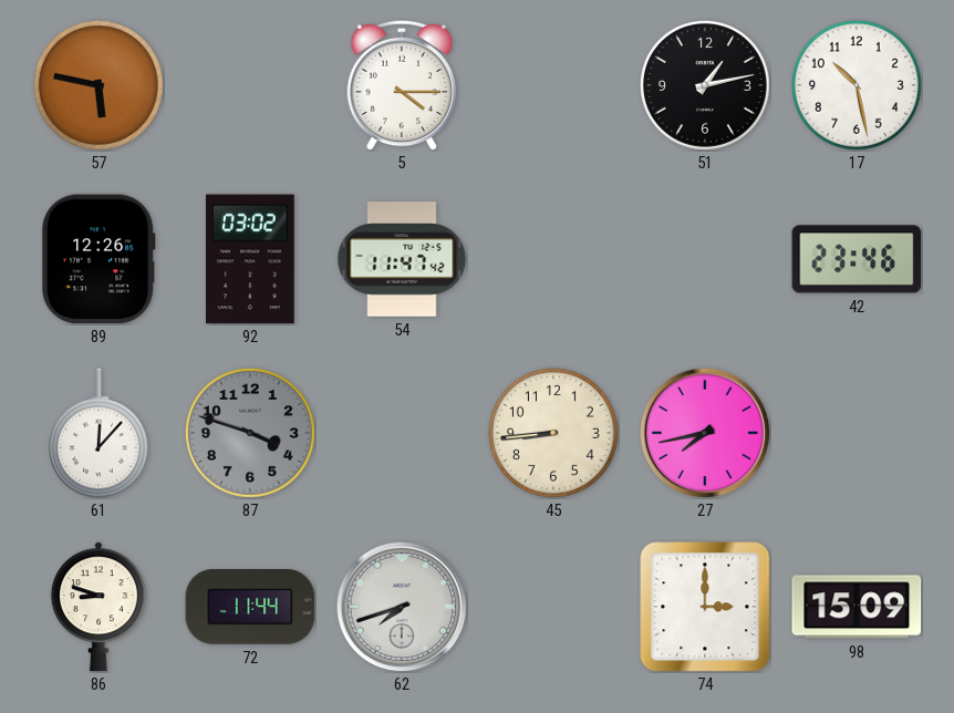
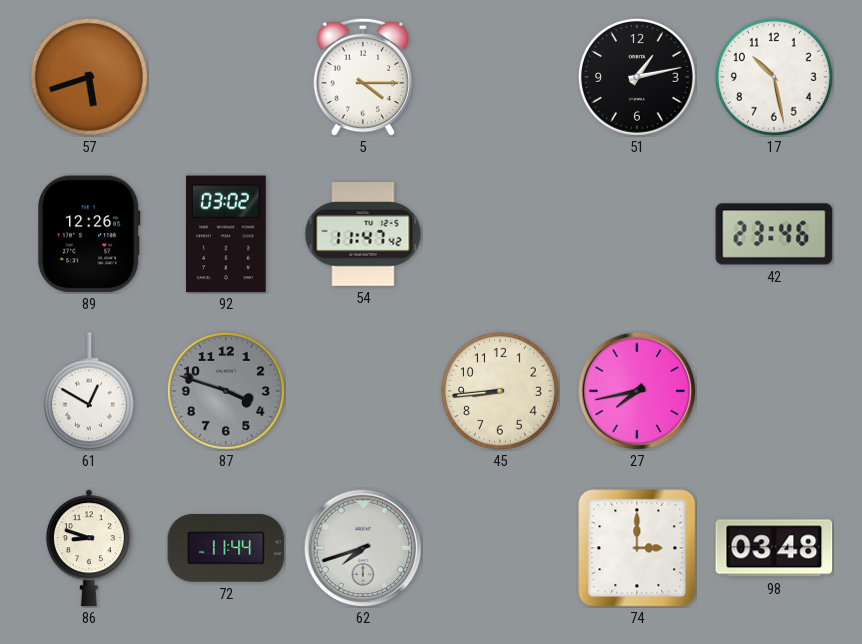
57: 5:47 -> 5:42
61: 12:07 -> 12:50
98: 15:09 -> 03:48
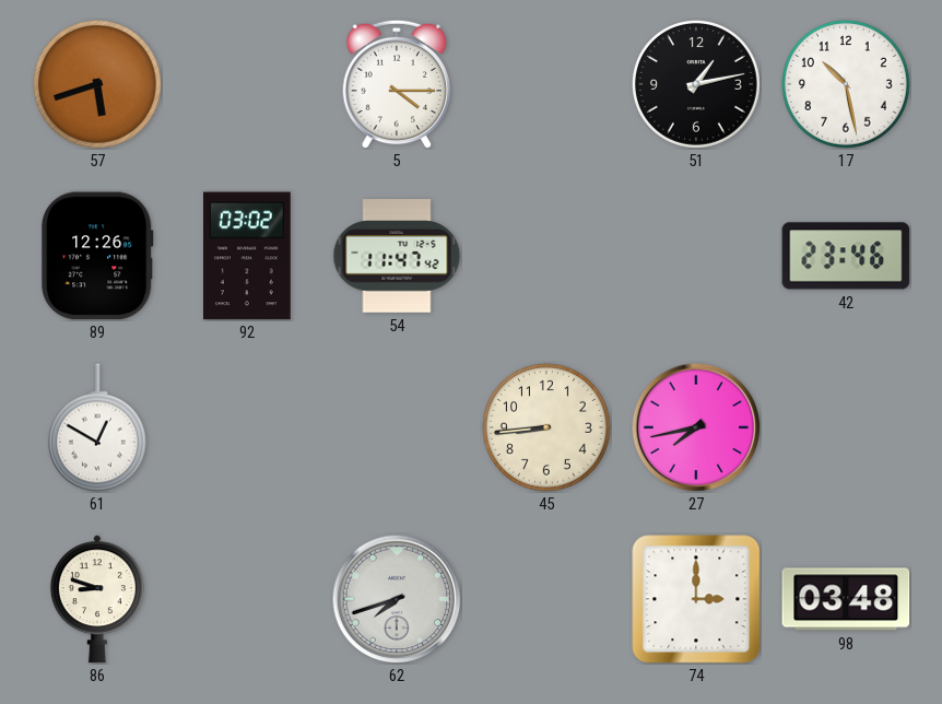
87: 3:48 -> none
72: 11:44 -> none
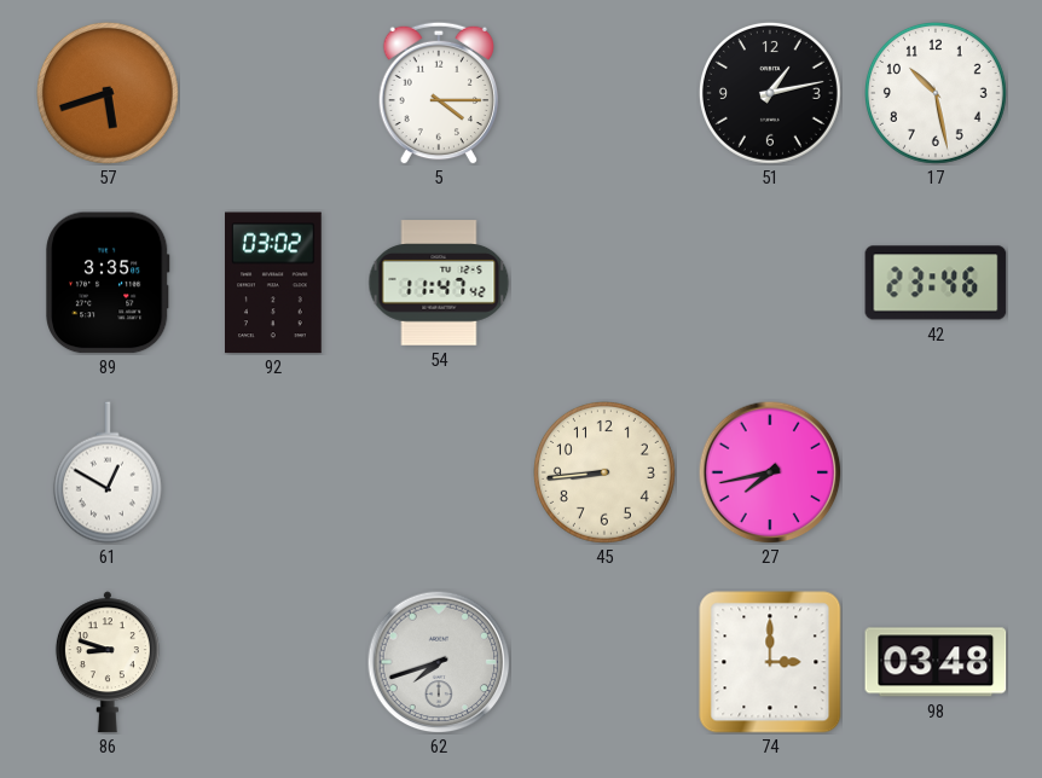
89: 12:26 -> 3:35
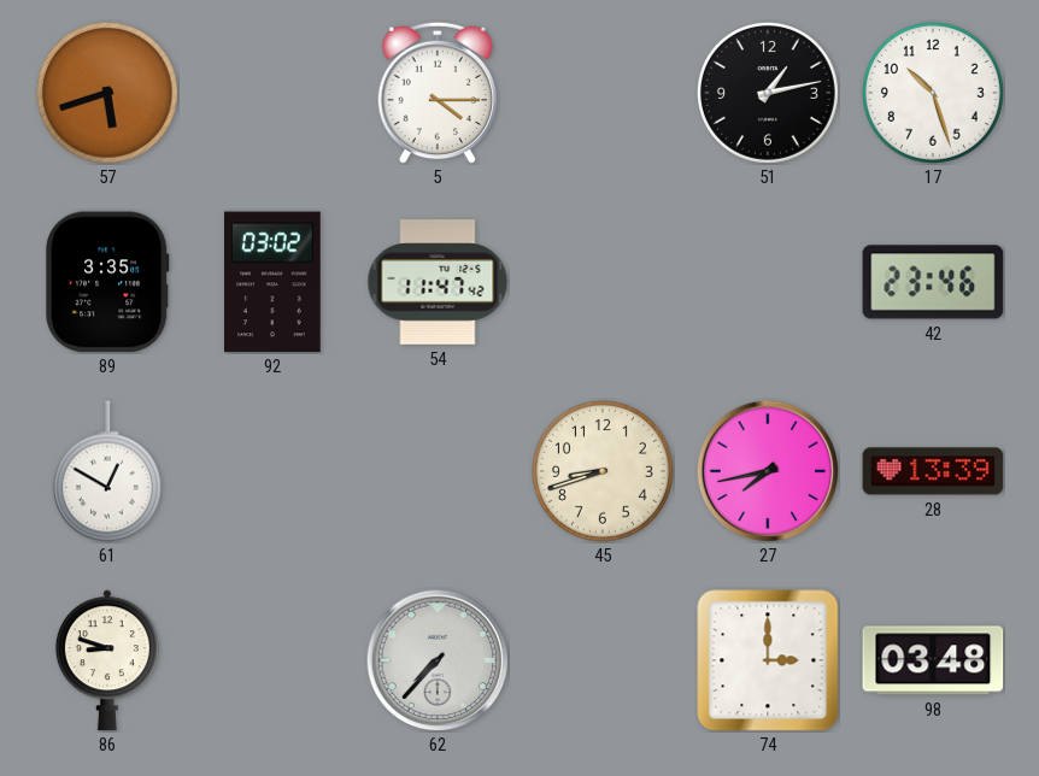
17: 10:28 -> 10:27
45: 8:44 -> 8:42
28: none -> 13:39
62: 7:42 -> 7:37
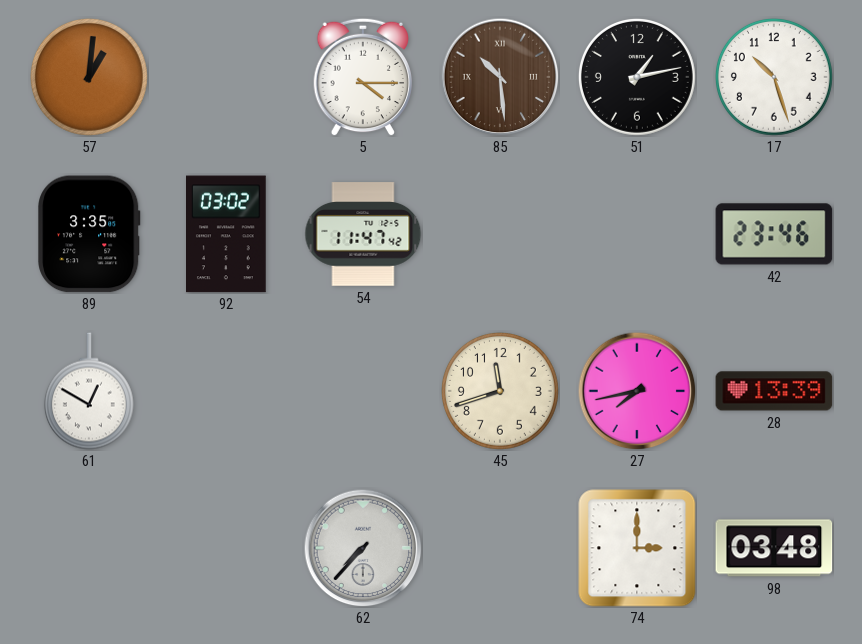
57: 5:42 -> 1:01
85: none -> 10:29
45: 8:42 -> 11:42
86: 8:48 -> none
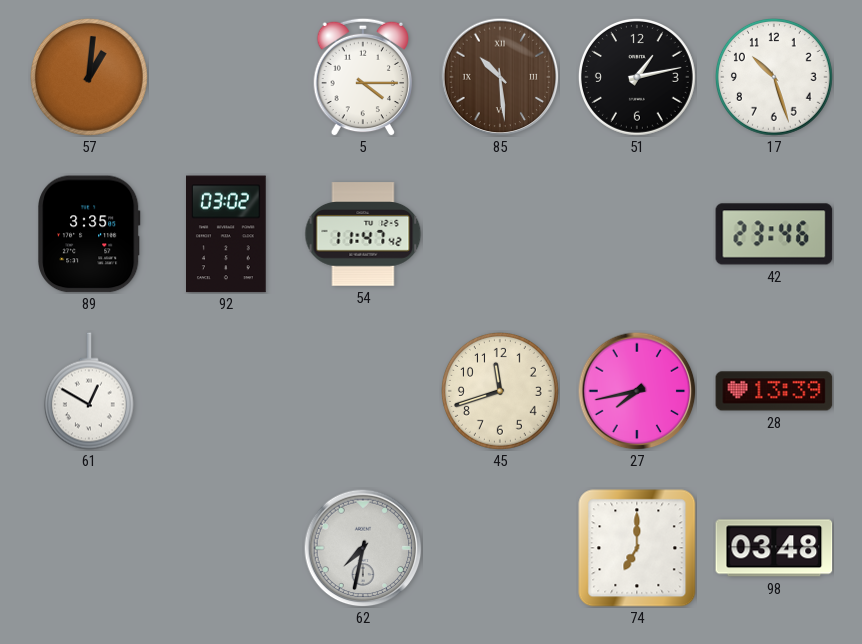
62: 7:37 -> 7:32
74: 3:00 -> 7:00
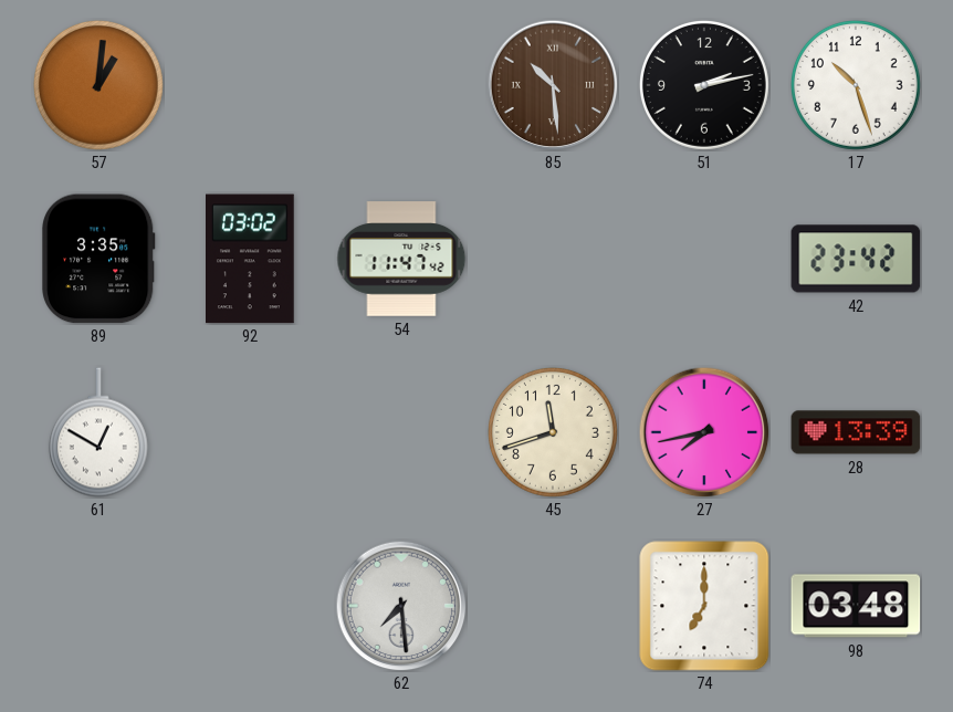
5: 4:15 -> none
51: 1:13 -> 2:13
42: 23:46 -> 23:42
62: 7:32 -> 7:29
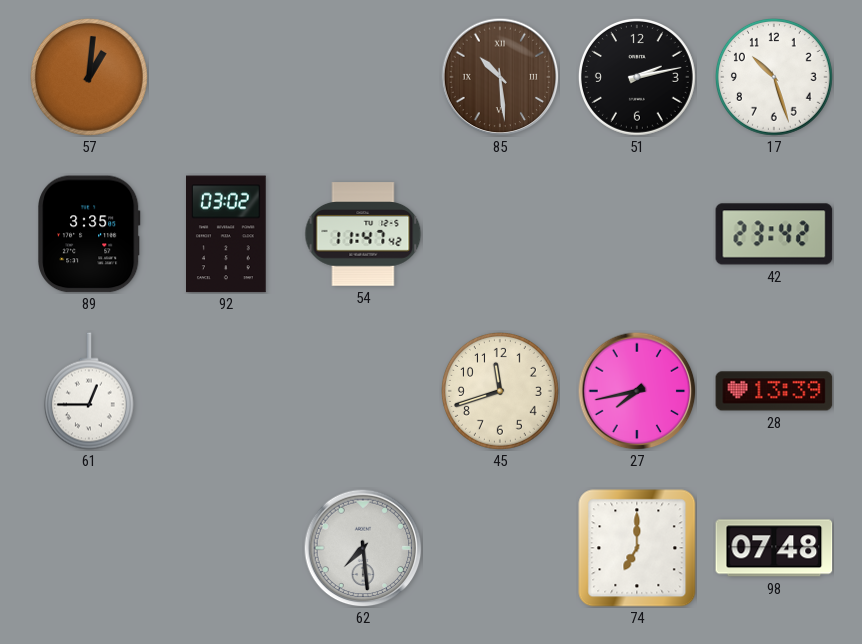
61: 12:50 -> 12:45
98: 03:48 -> 07:48
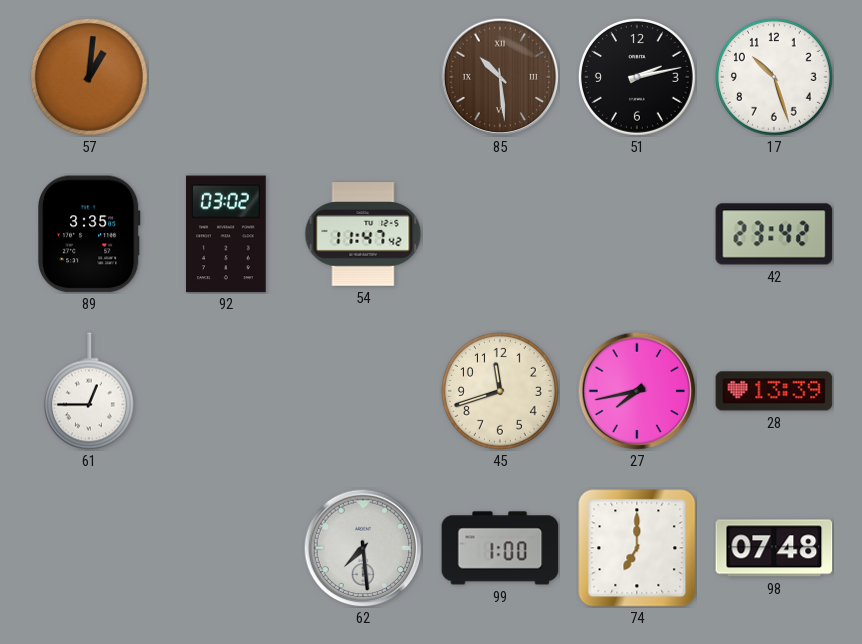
99: none -> 1:00
